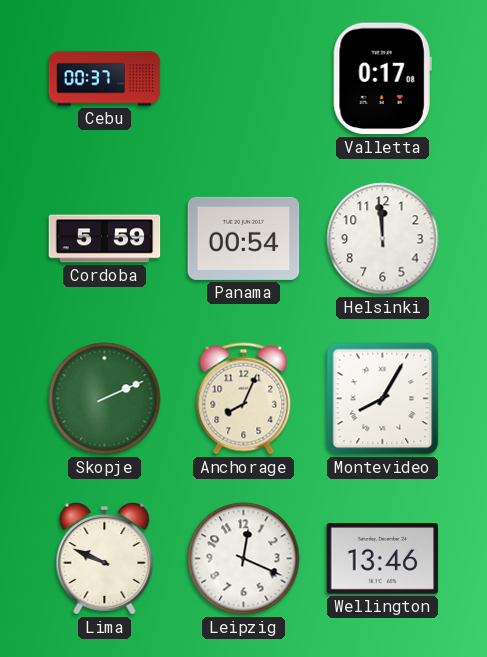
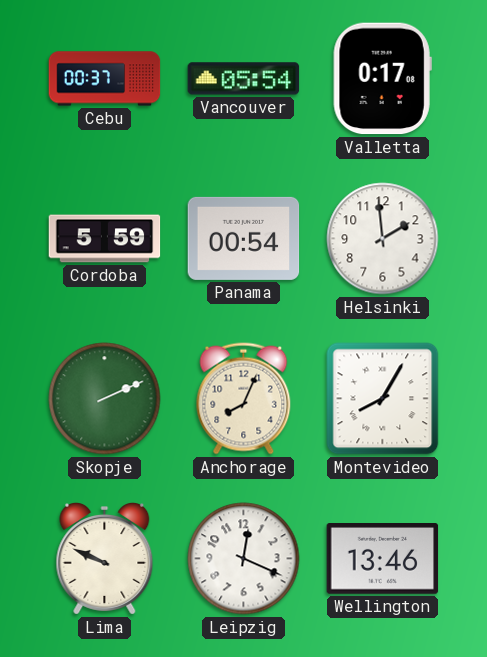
Vancouver: none -> 05:54
Helsinki: 11:59 -> 1:59
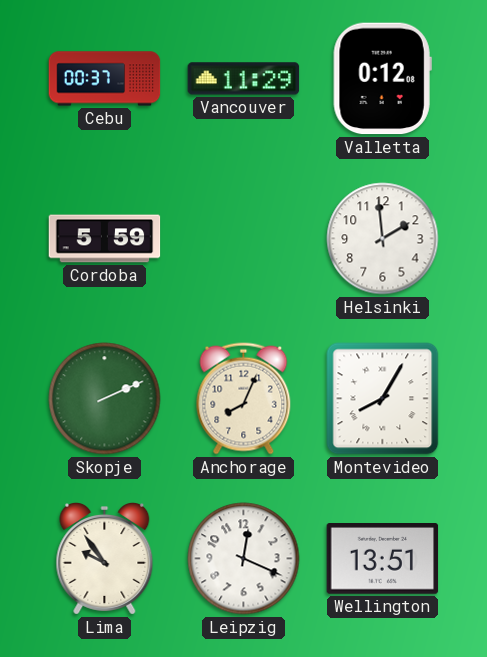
Vancouver: 05:54 -> 11:29
Valletta: 0:17 -> 0:12
Panama: 00:54 -> none
Lima: 9:49 -> 9:54
Wellington: 13:46 -> 13:51
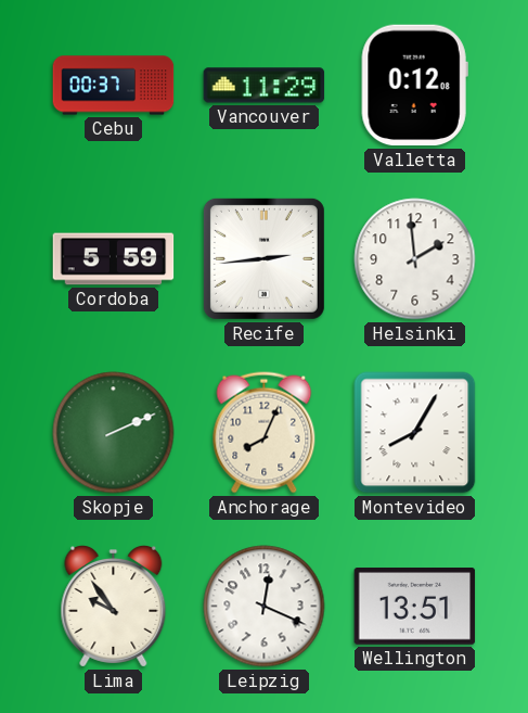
Recife: none -> 2:44
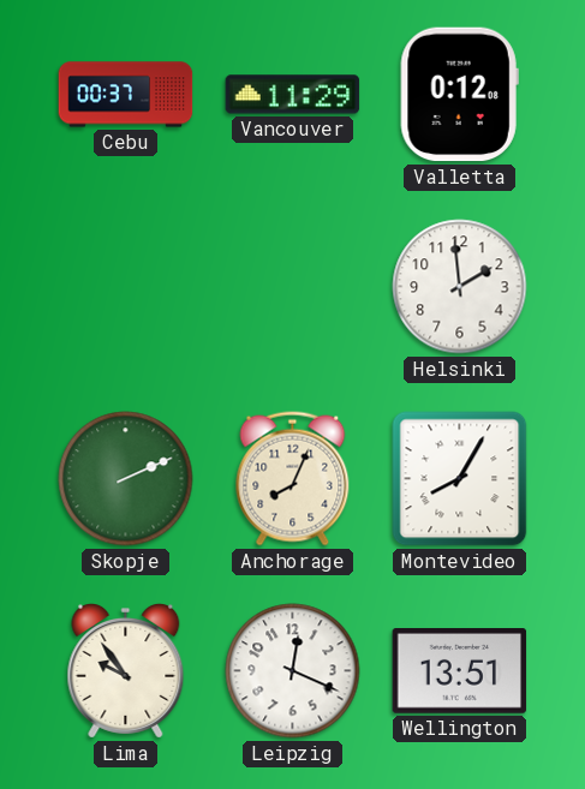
Cordoba: 5:59 -> none
Recife: 2:44 -> none
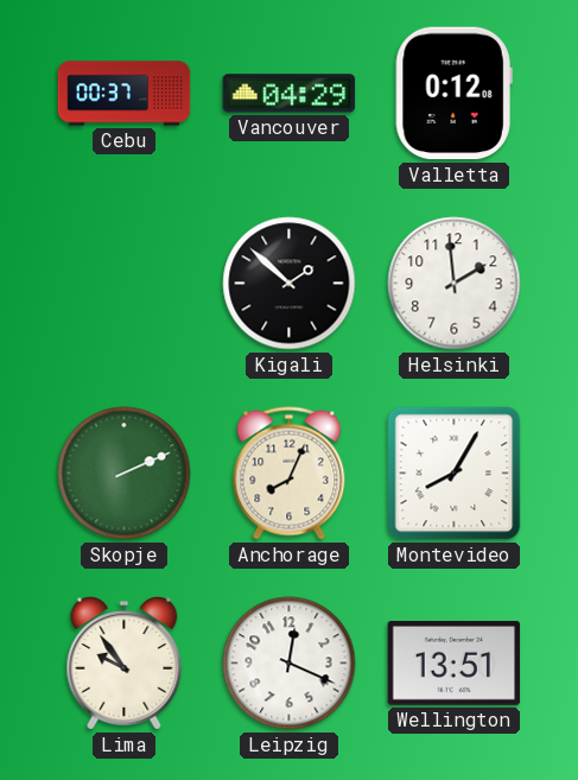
Vancouver: 11:29 -> 04:29
Kigali: none -> 1:52
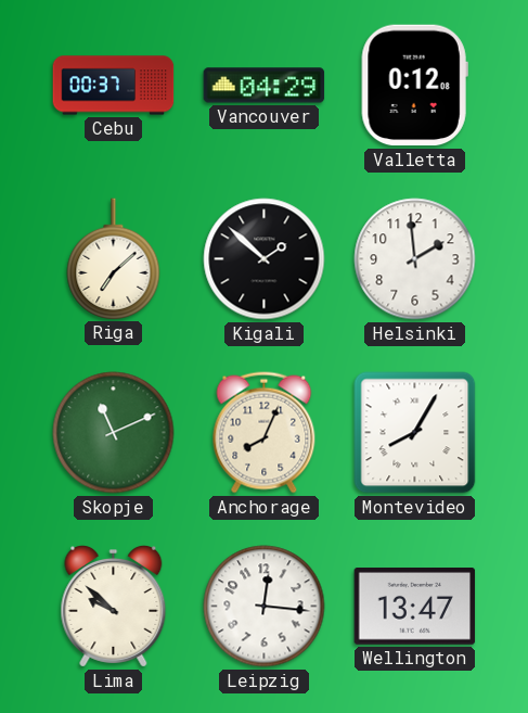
Riga: none -> 7:08
Skopje: 2:11 -> 11:11
Lima: 9:54 -> 9:52
Leipzig: 12:19 -> 12:16
Wellington: 13:51 -> 13:47
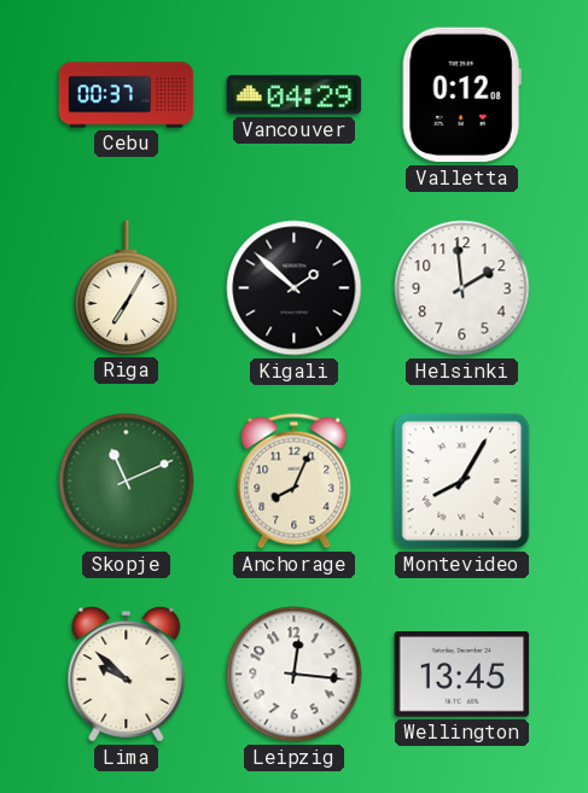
Riga: 7:08 -> 7:05
Wellington: 13:47 -> 13:45
